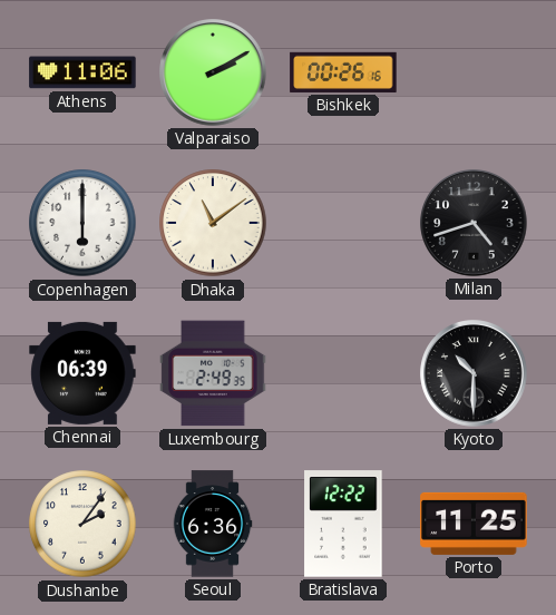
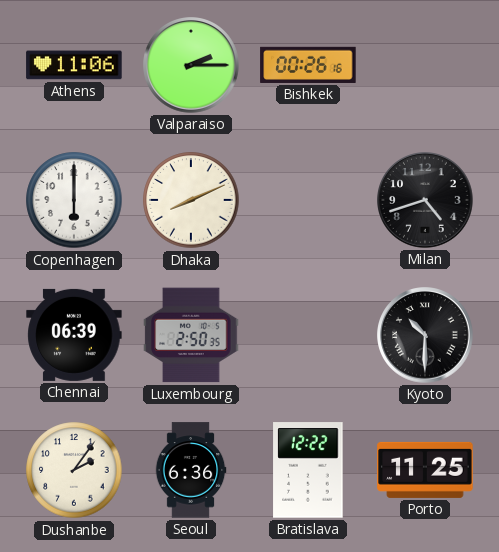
Valparaiso: 2:10 -> 2:15
Dhaka: 11:09 -> 8:11
Luxembourg: 2:49 -> 2:50
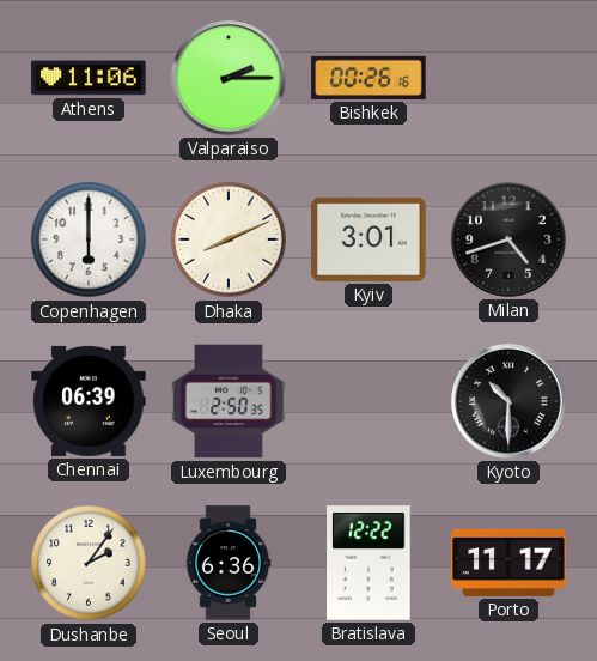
Kyiv: none -> 3:01
Porto: 11:25 -> 11:17
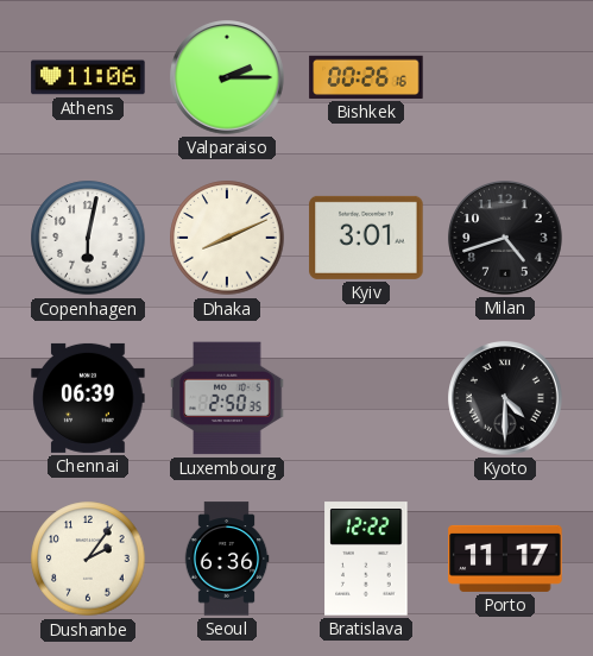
Copenhagen: 6:00 -> 6:02
Kyoto: 10:30 -> 4:30
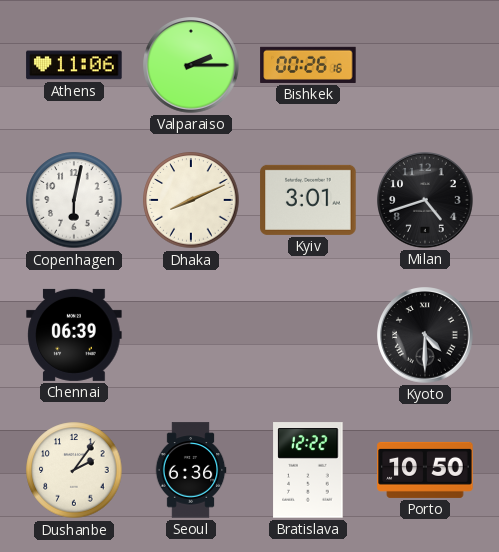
Luxembourg: 2:50 -> none
Porto: 11:17 -> 10:50
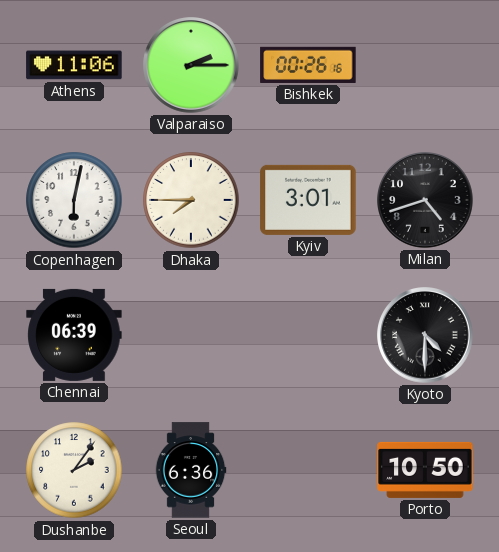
Dhaka: 8:11 -> 7:45
Bratislava: 12:22 -> none
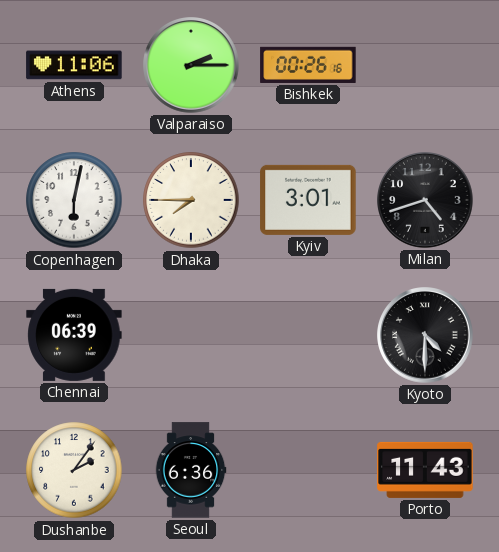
Porto: 10:50 -> 11:43
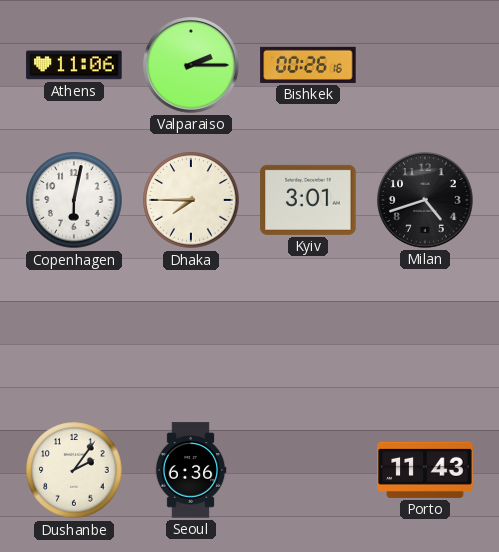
Chennai: 06:39 -> none
Kyoto: 4:30 -> none
